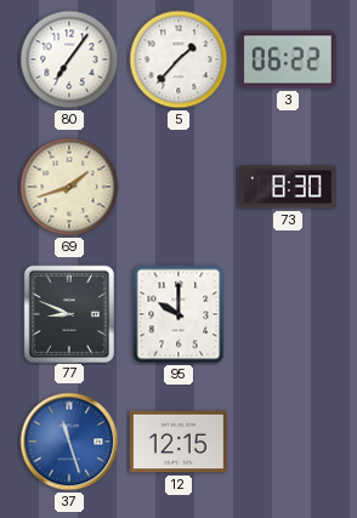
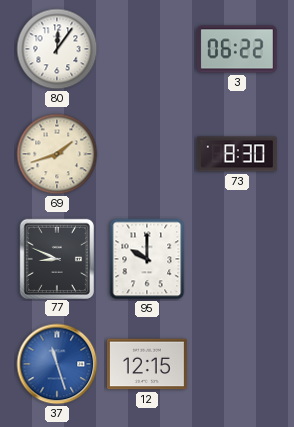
80: 7:06 -> 12:06
5: 1:37 -> none
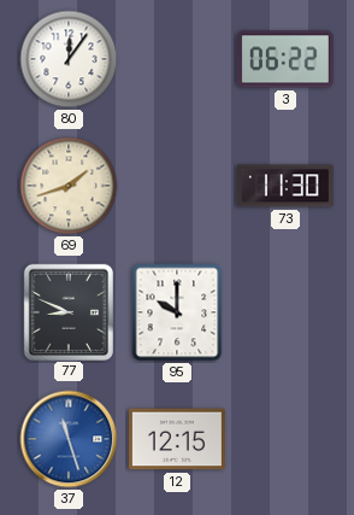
73: 8:30 -> 11:30
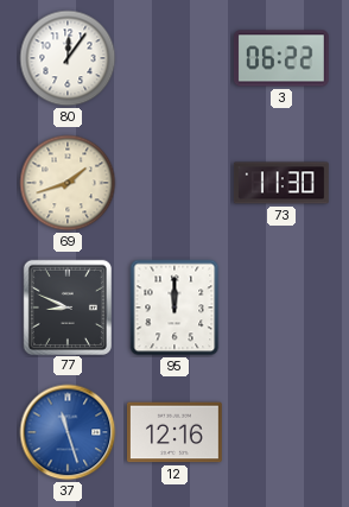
95: 10:00 -> 12:00
12: 12:15 -> 12:16
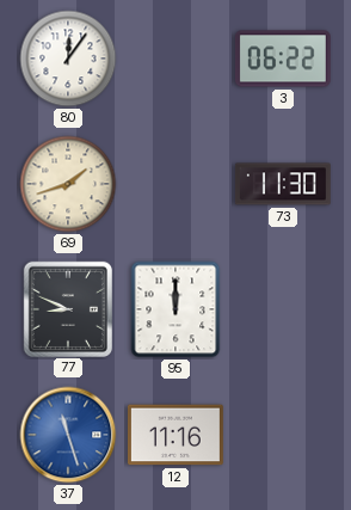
12: 12:16 -> 11:16
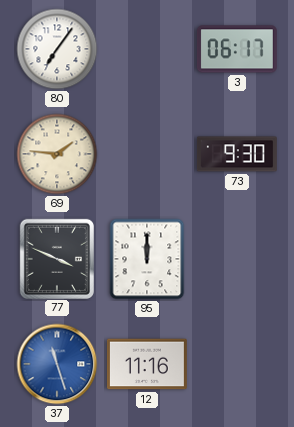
80: 12:06 -> 7:06
3: 06:22 -> 06:17
69: 1:42 -> 1:46
73: 11:30 -> 9:30
77: 8:49 -> 3:49
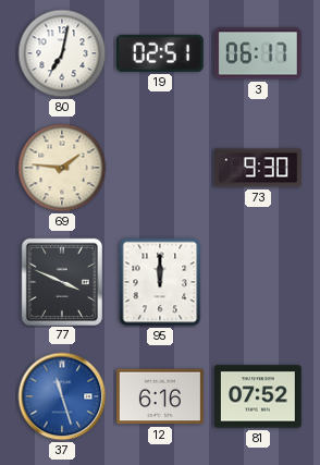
80: 7:06 -> 7:02
19: none -> 02:51
12: 11:16 -> 6:16
81: none -> 07:52
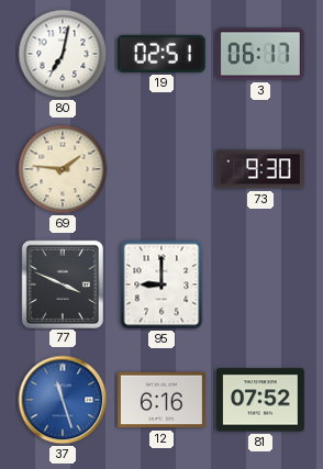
95: 12:00 -> 9:00
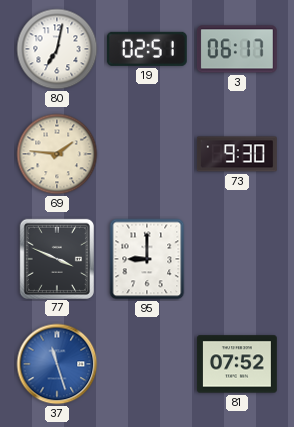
12: 6:16 -> none
